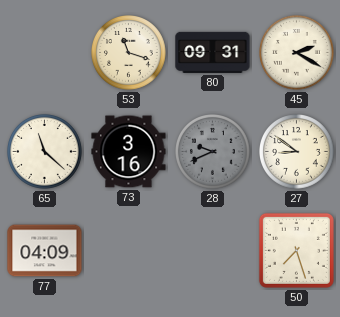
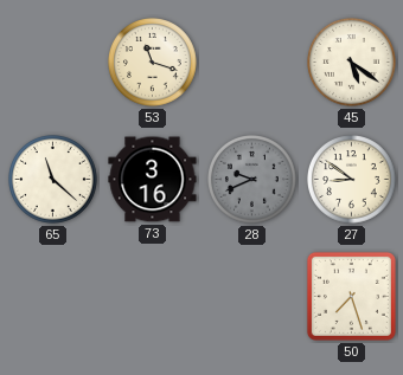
80: 09:31 -> none
45: 2:20 -> 5:21
77: 04:09 -> none
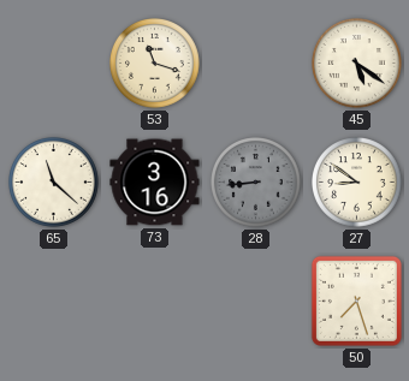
28: 9:41 -> 8:44
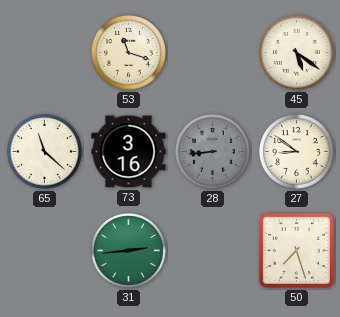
31: none -> 2:44
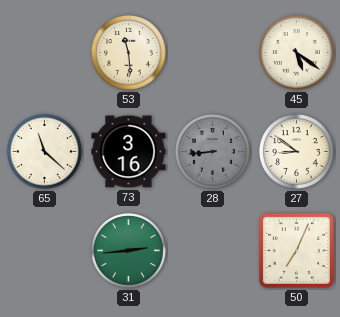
53: 11:18 -> 11:29
50: 7:27 -> 7:04
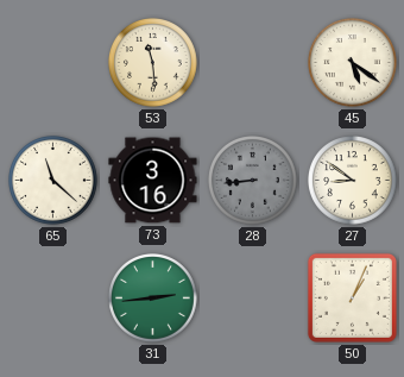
50: 7:04 -> 1:04
